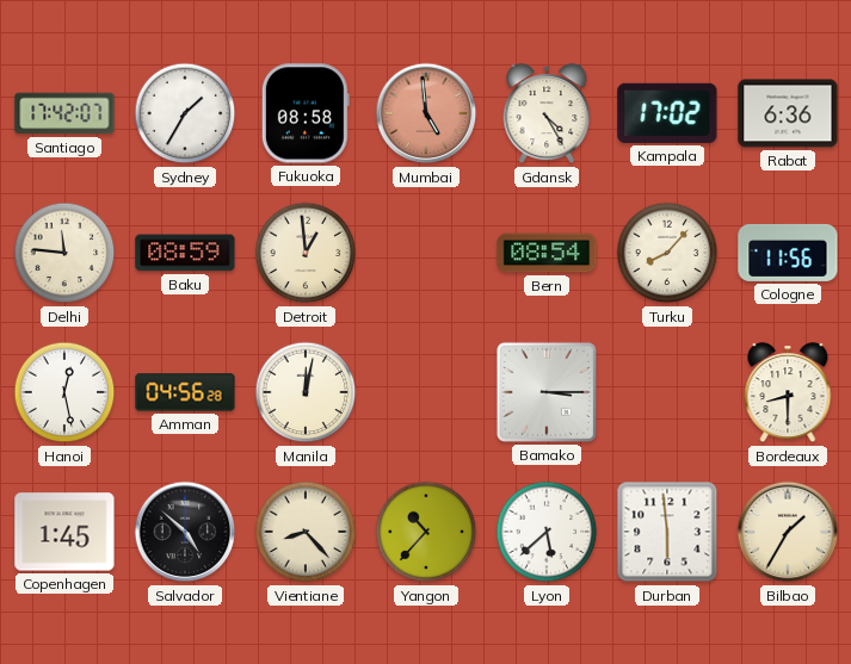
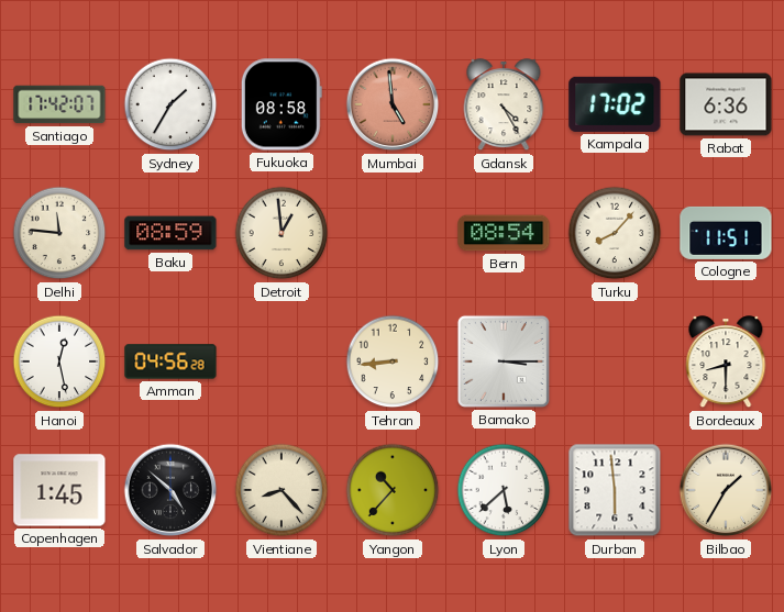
Cologne: 11:56 -> 11:51
Manila: 12:02 -> none
Tehran: none -> 8:44
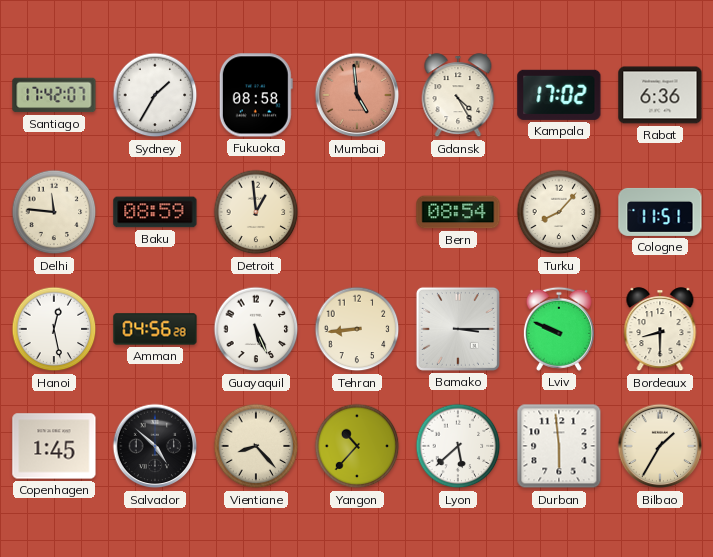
Guayaquil: none -> 5:26
Lviv: none -> 9:49
